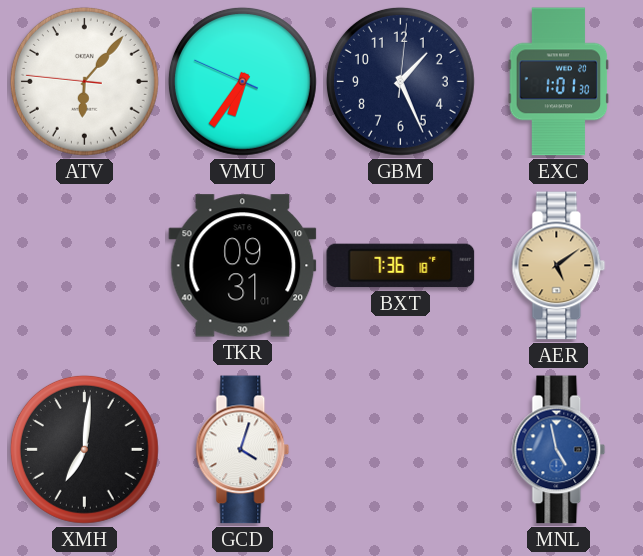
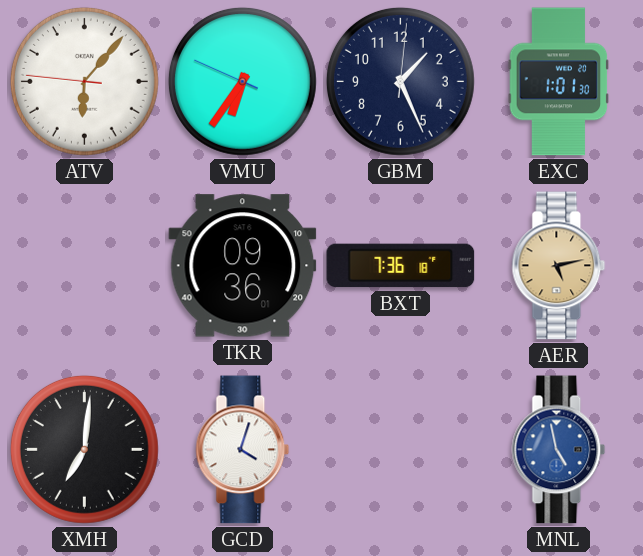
TKR: 09:31 -> 09:36
AER: 5:09 -> 5:13
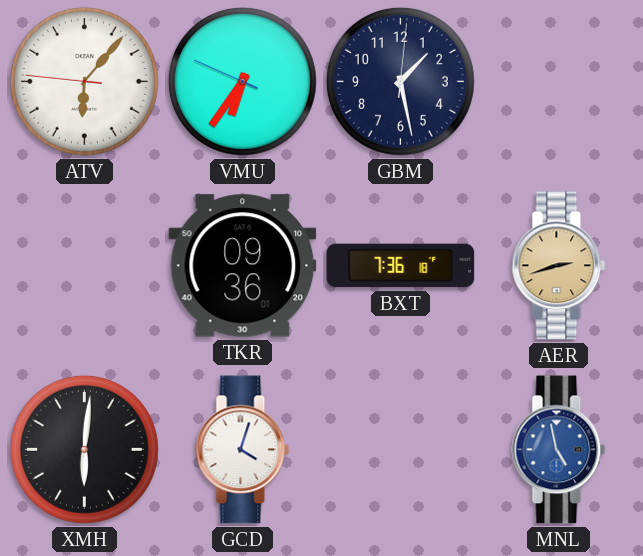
GBM: 1:26 -> 1:28
EXC: 1:01 -> none
AER: 5:13 -> 2:42
XMH: 7:01 -> 6:01
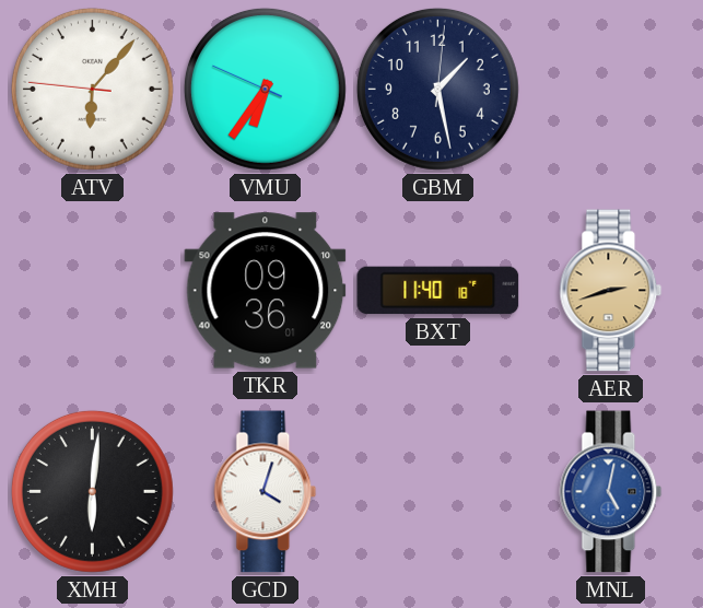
BXT: 7:36 -> 11:40
MNL: 4:58 -> 5:02
